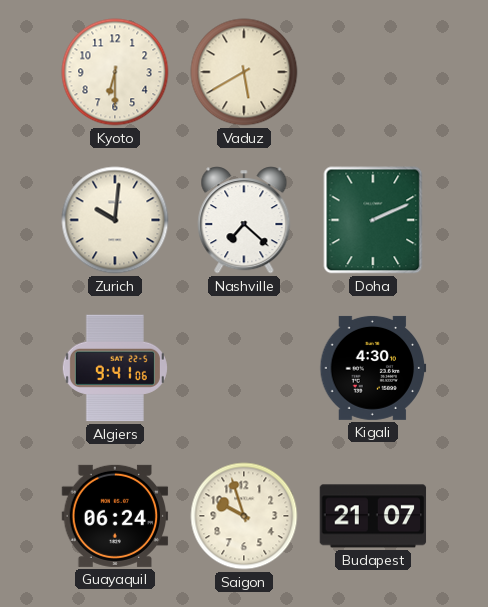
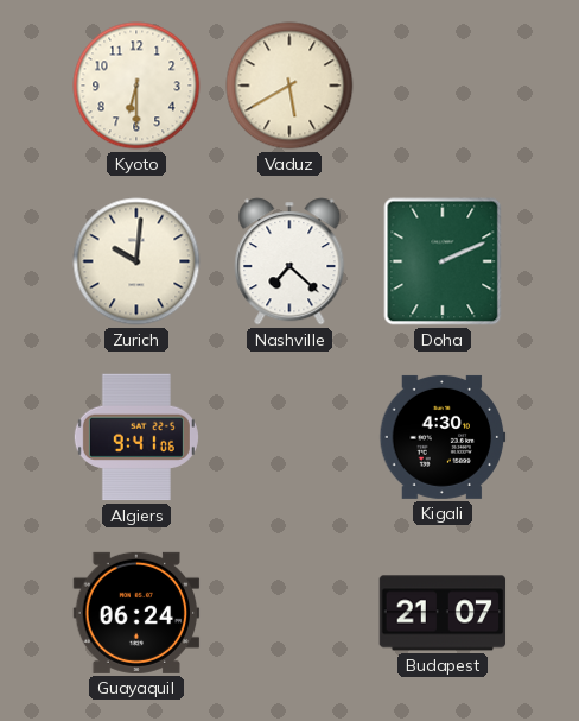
Saigon: 9:57 -> none
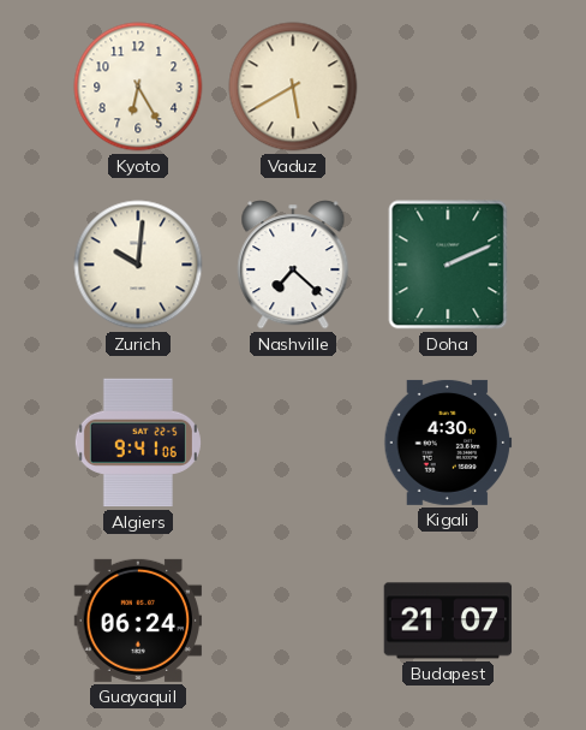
Kyoto: 6:30 -> 6:25
